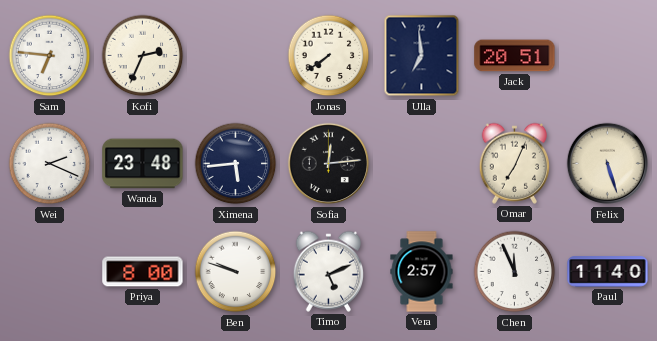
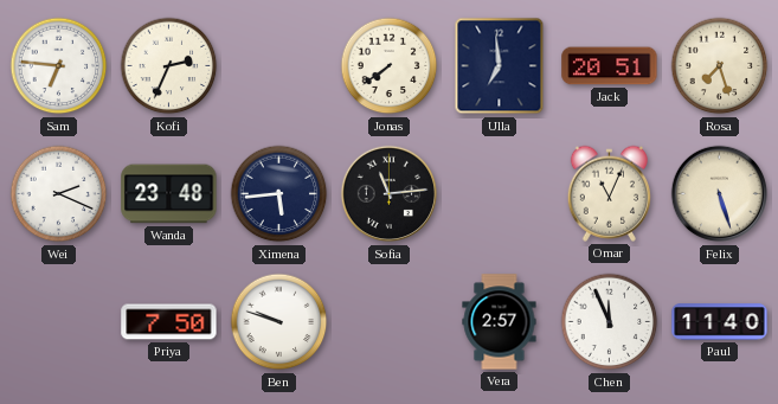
Rosa: none -> 7:27
Sofia: 12:14 -> 11:14
Omar: 7:04 -> 11:04
Priya: 8:00 -> 7:50
Timo: 5:11 -> none
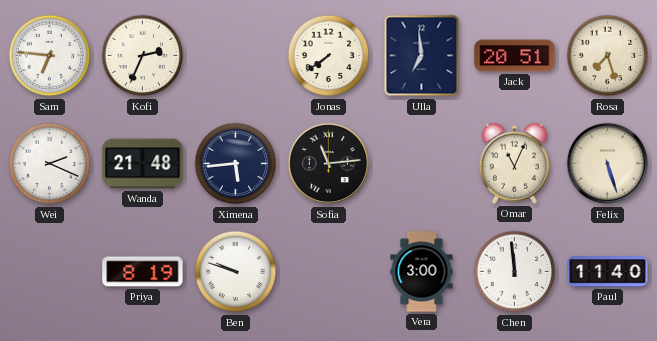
Wanda: 23:48 -> 21:48
Priya: 7:50 -> 8:19
Vera: 2:57 -> 3:00
Chen: 11:56 -> 11:59
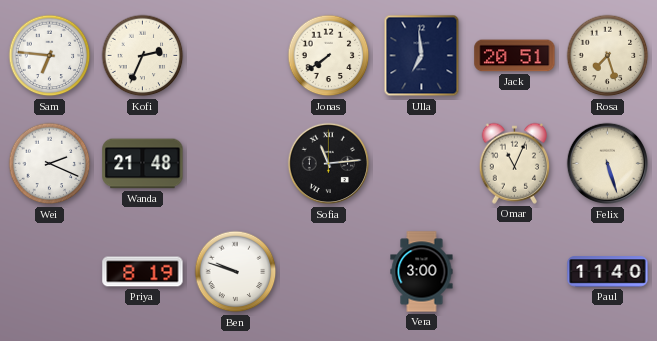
Ximena: 5:44 -> none
Chen: 11:59 -> none
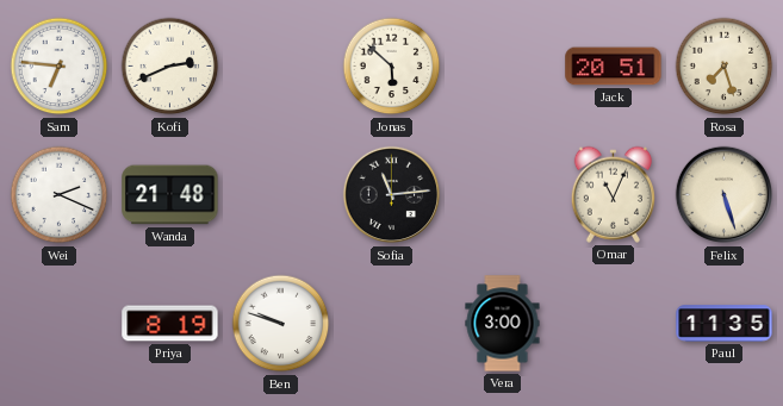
Kofi: 2:34 -> 2:41
Jonas: 7:39 -> 5:52
Ulla: 6:59 -> none
Paul: 11:40 -> 11:35
